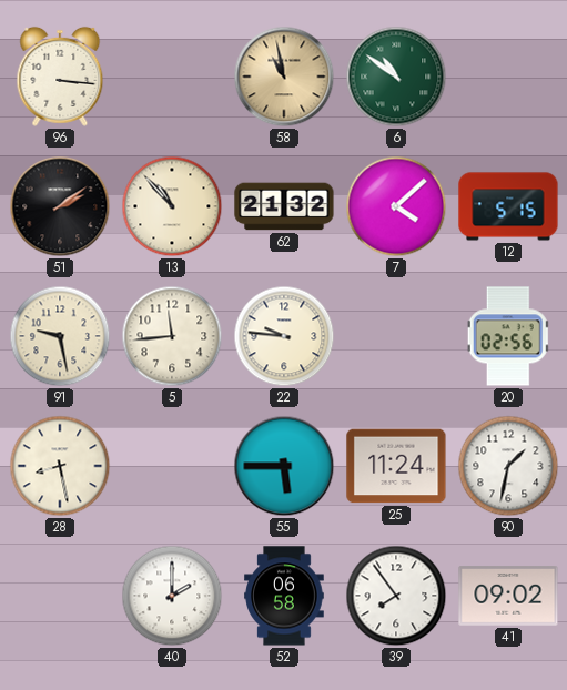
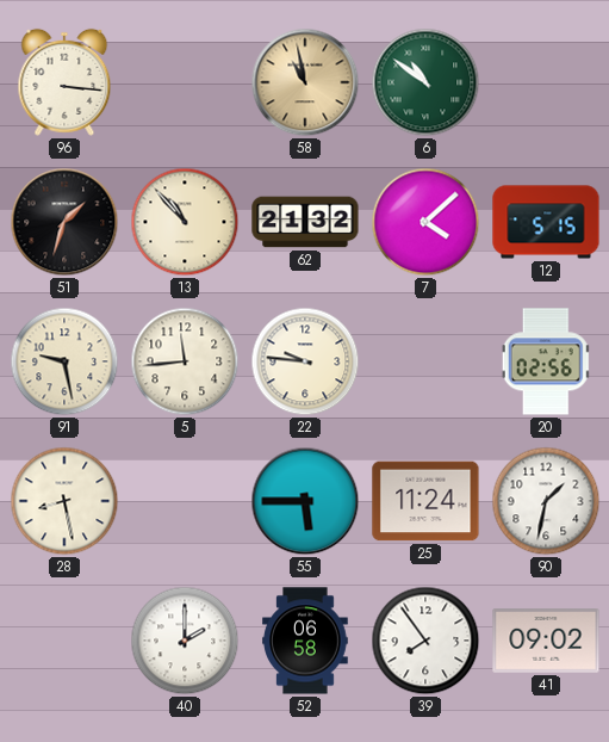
51: 2:09 -> 1:33
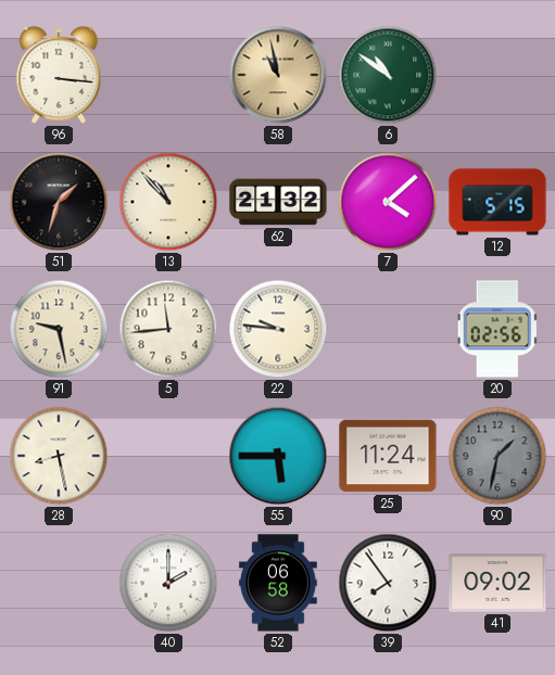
90 dial: white -> grey
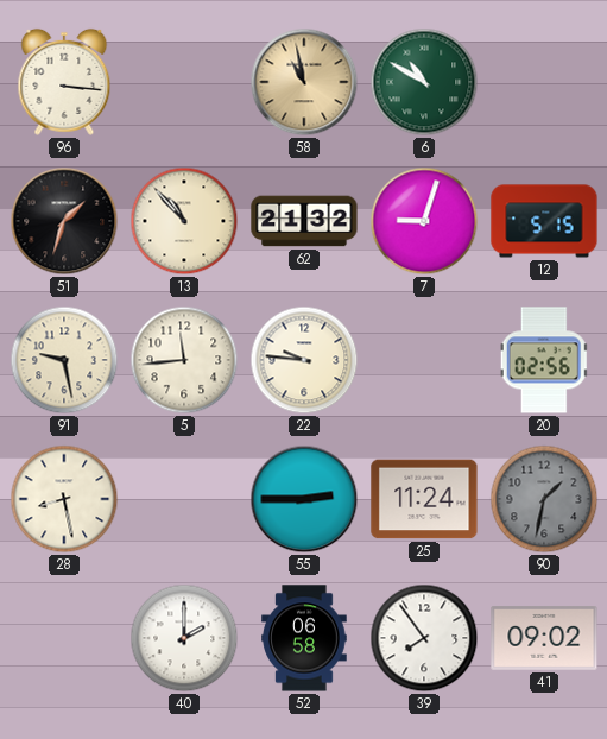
6: 10:51 -> 10:50
7: 4:08 -> 9:03
55: 5:45 -> 2:45
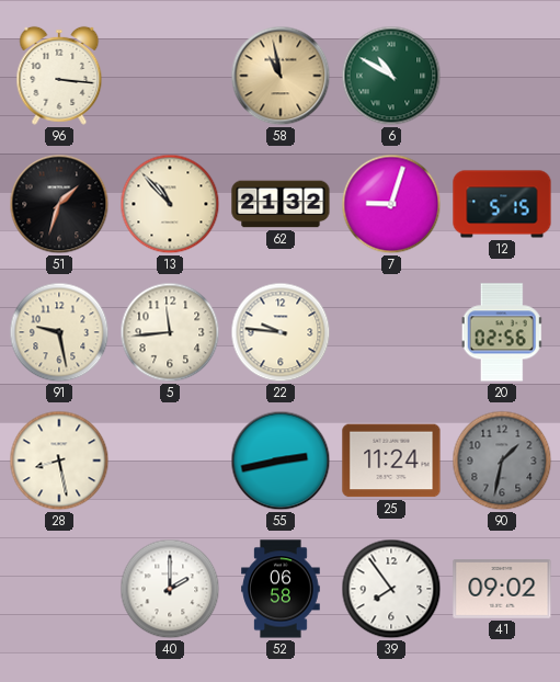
55: 2:45 -> 2:43
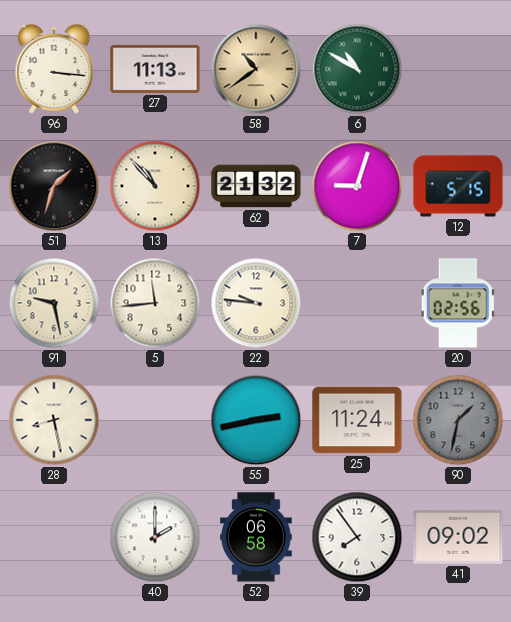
27: none -> 11:13
58: 10:58 -> 10:39
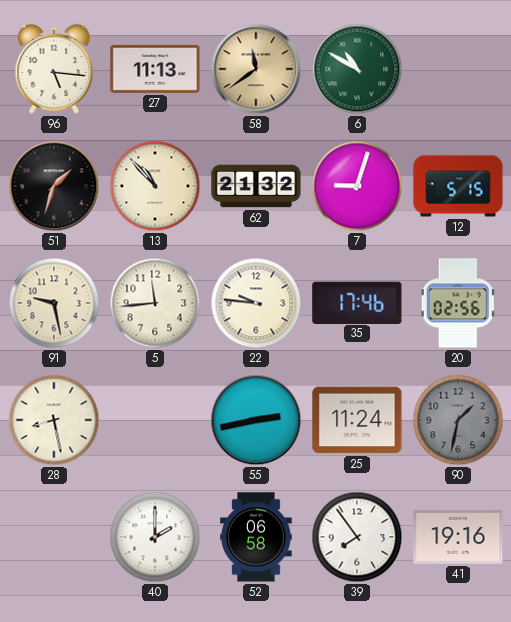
96: 3:16 -> 5:16
58: 10:39 -> 11:39
35: none -> 17:46
41: 09:02 -> 19:16
